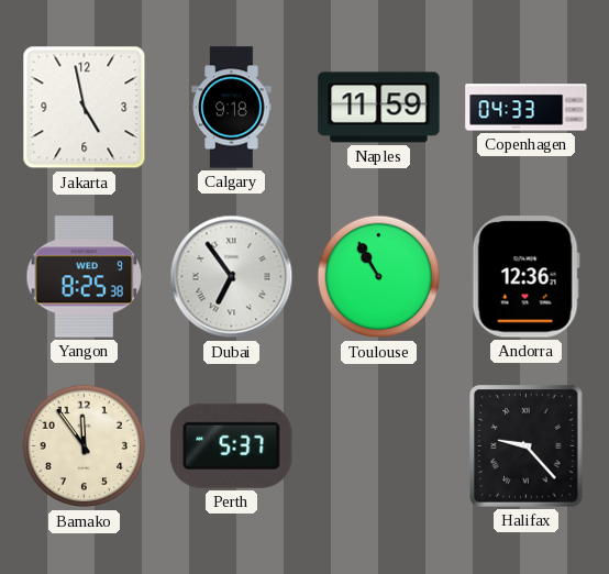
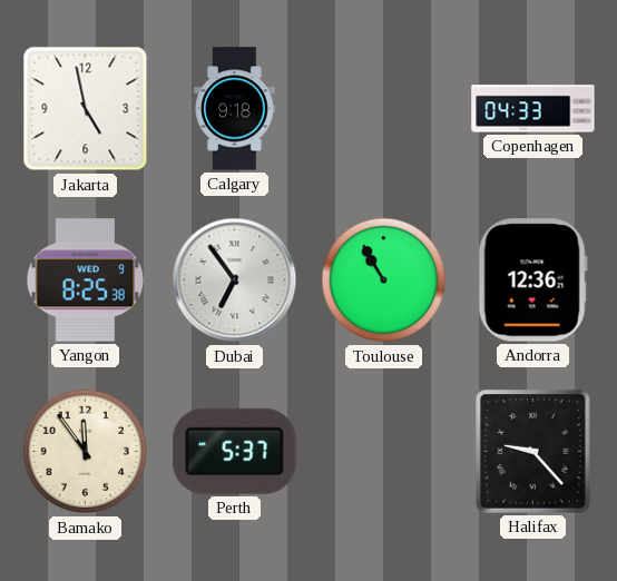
Naples: 11:59 -> none
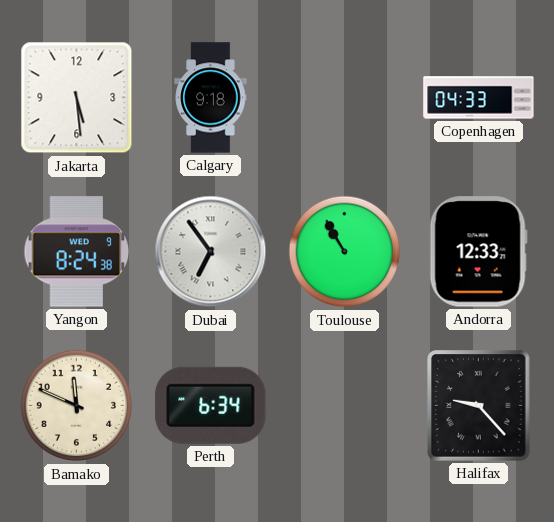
Jakarta: 4:58 -> 5:29
Yangon: 8:25 -> 8:24
Andorra: 12:36 -> 12:33
Bamako: 11:54 -> 11:49
Perth: 5:37 -> 6:34
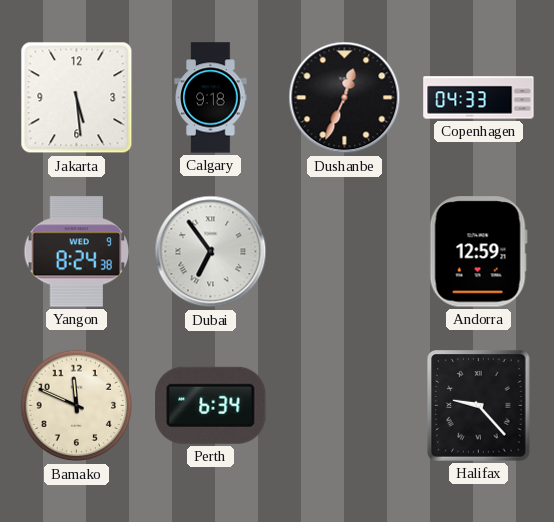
Dushanbe: none -> 12:34
Toulouse: 10:55 -> none
Andorra: 12:33 -> 12:59
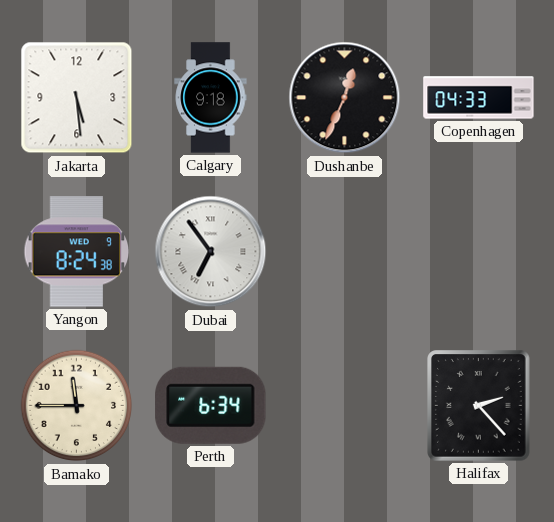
Andorra: 12:59 -> none
Bamako: 11:49 -> 11:45
Halifax: 9:23 -> 2:23
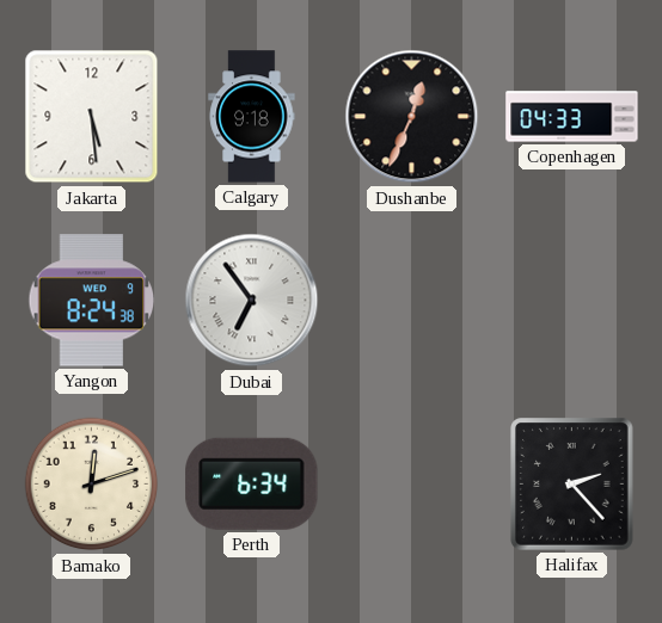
Bamako: 11:45 -> 12:12
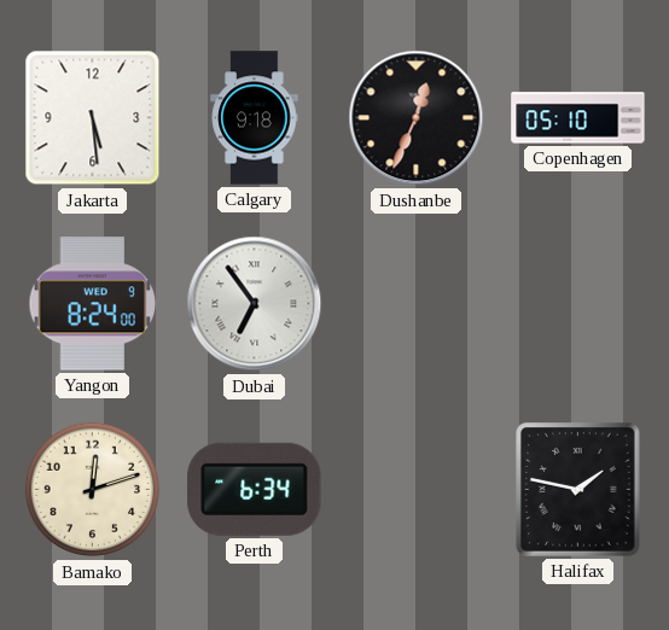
Copenhagen: 04:33 -> 05:10
Yangon: 8:24:38 -> 8:24:00
Halifax: 2:23 -> 1:47
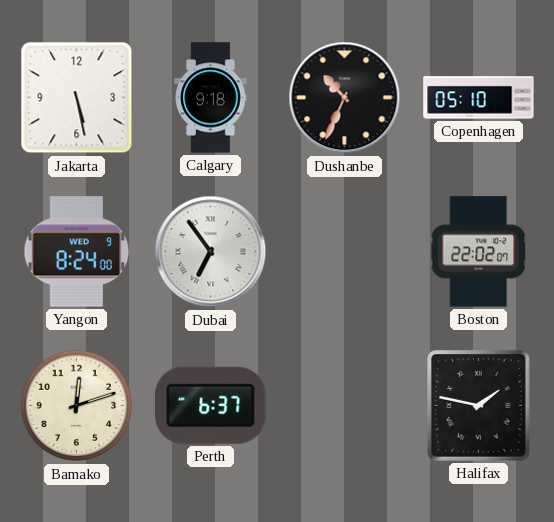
Jakarta: 5:29 -> 5:28
Dushanbe: 12:34 -> 10:34
Boston: none -> 22:02
Perth: 6:34 -> 6:37
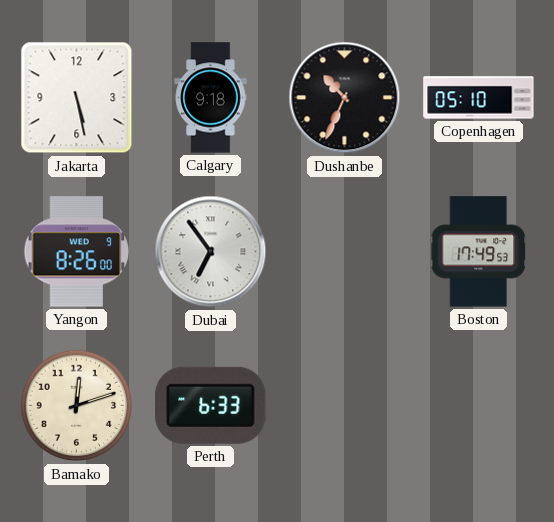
Yangon: 8:24 -> 8:26
Boston: 22:02 -> 17:49
Perth: 6:37 -> 6:33
Halifax: 1:47 -> none
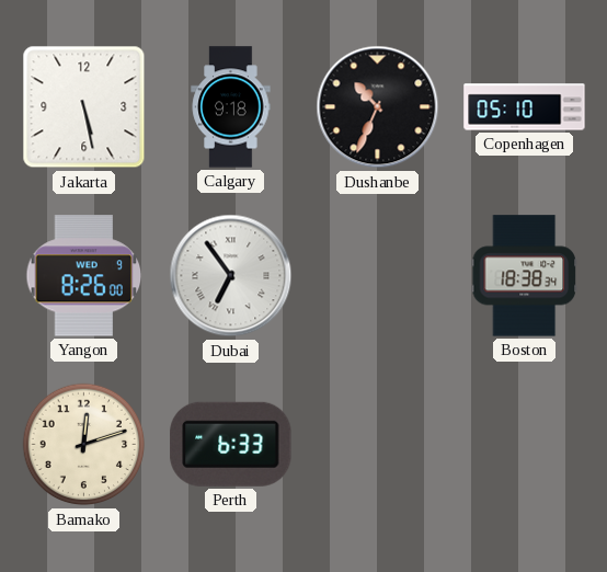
Boston: 17:49 -> 18:38
